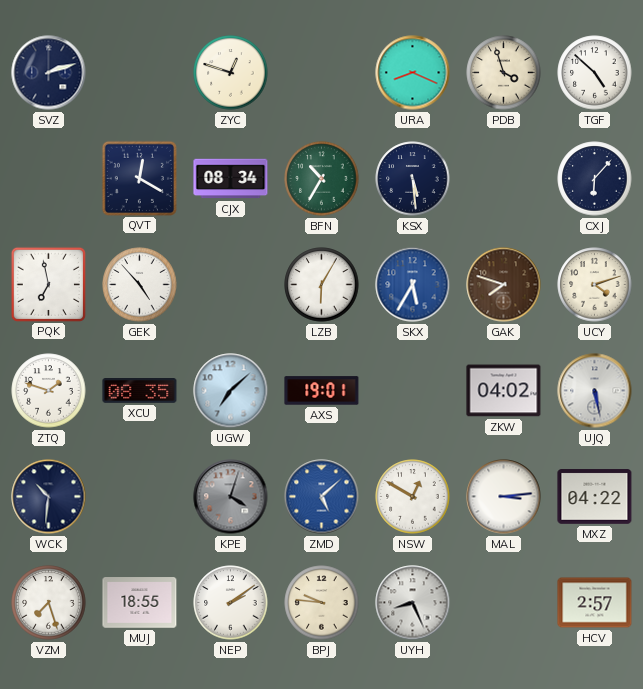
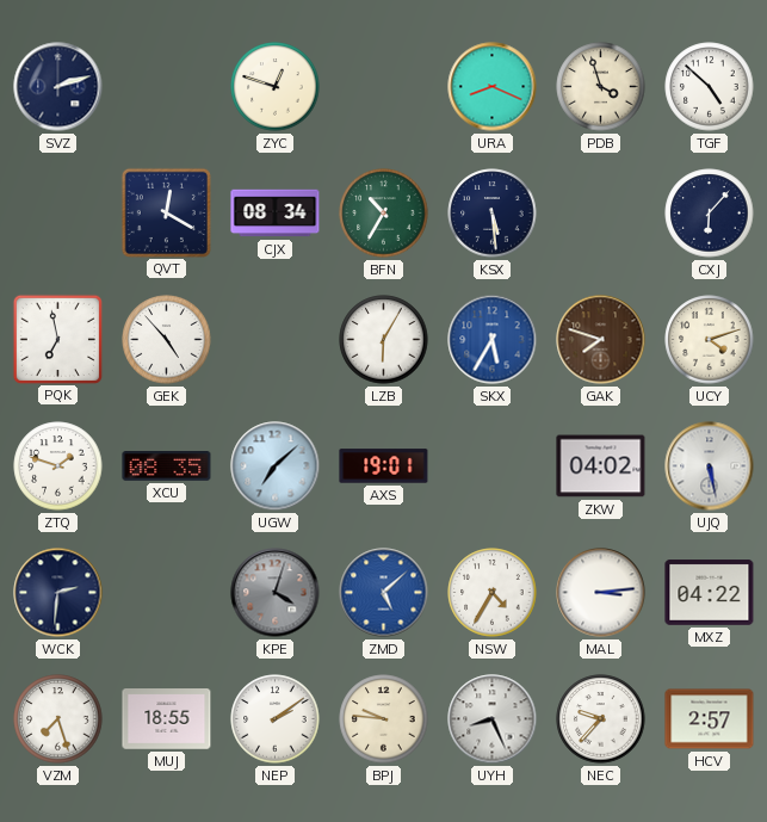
WCK: 10:31 -> 2:31
NSW: 12:50 -> 4:35
NEC: none -> 9:37
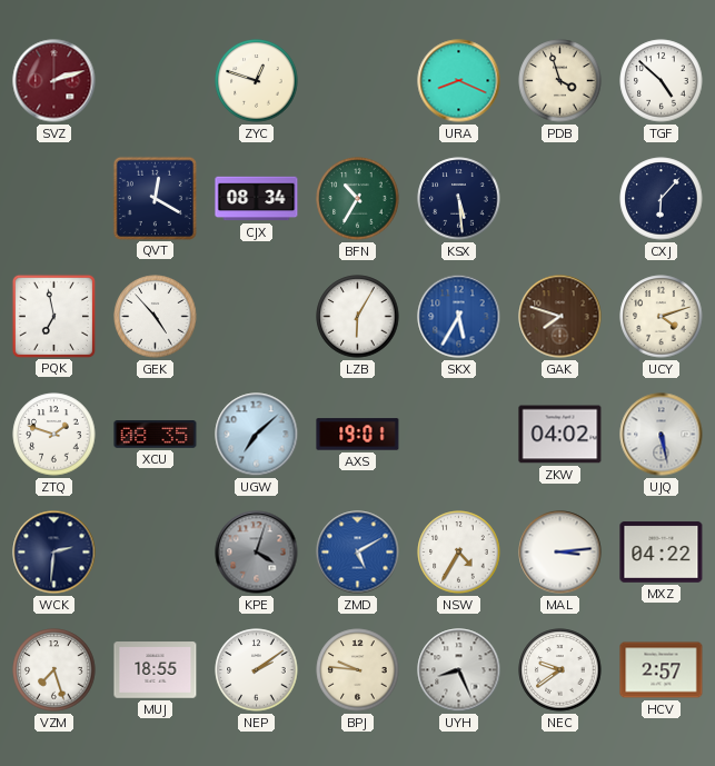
SVZ dial: navy -> burgundy
ZMD: 5:08 -> 5:10
NEC: 9:37 -> 9:39
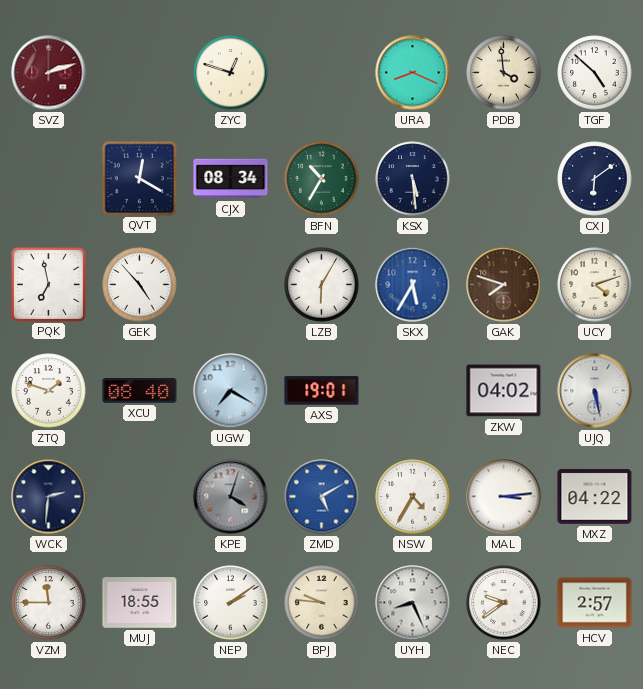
PDB: 3:57 -> 3:59
CXJ: 6:07 -> 6:09
XCU: 08:35 -> 08:40
UGW: 7:08 -> 7:20
VZM: 7:27 -> 11:45
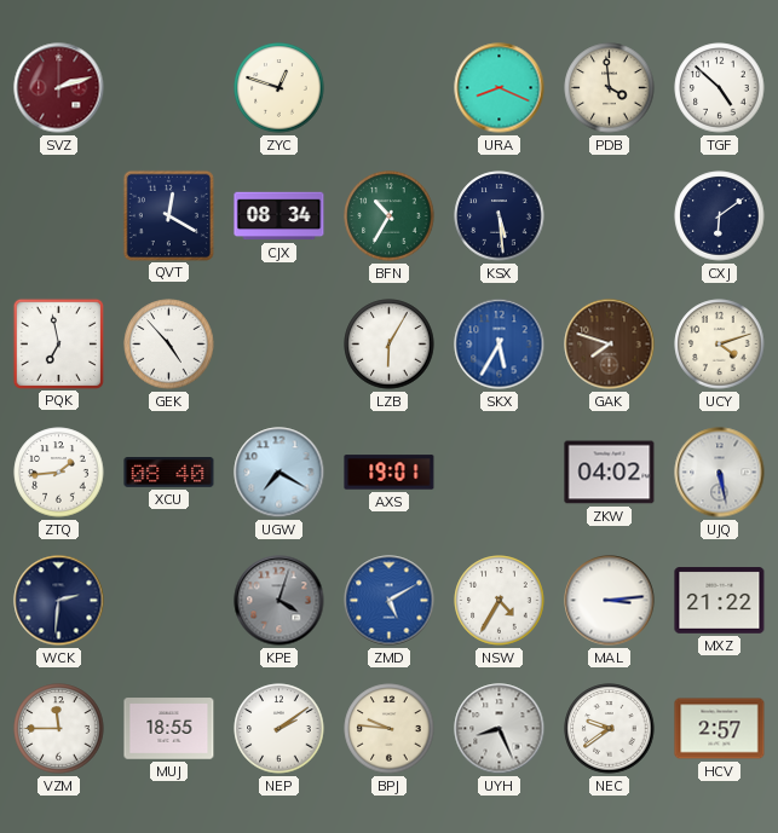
ZTQ: 1:48 -> 1:44
MXZ: 04:22 -> 21:22
